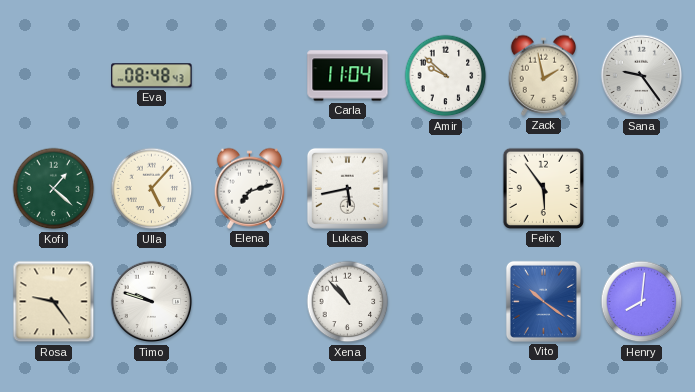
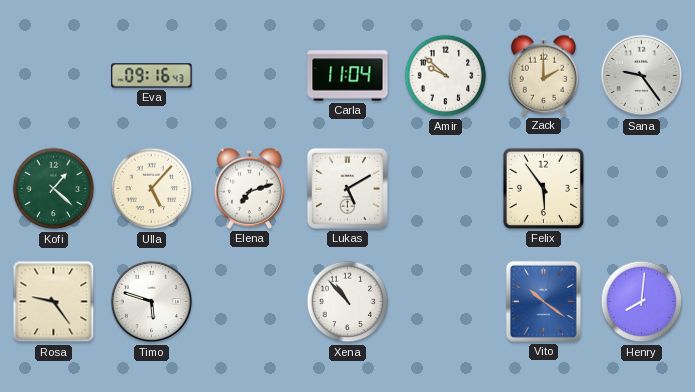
Eva: 08:48 -> 09:16
Zack: 1:58 -> 2:00
Lukas: 5:43 -> 5:10
Timo: 9:48 -> 5:48
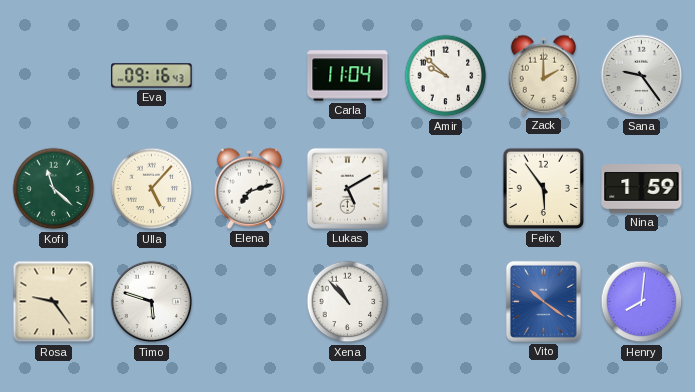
Kofi: 1:22 -> 11:22
Nina: none -> 1:59
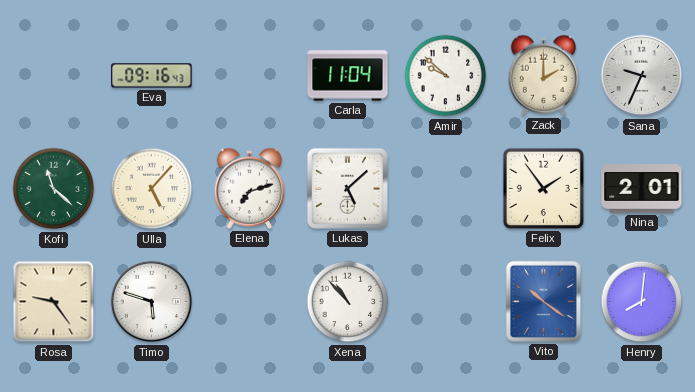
Sana: 9:24 -> 9:34
Lukas: 5:10 -> 5:08
Felix: 5:54 -> 1:54
Nina: 1:59 -> 2:01
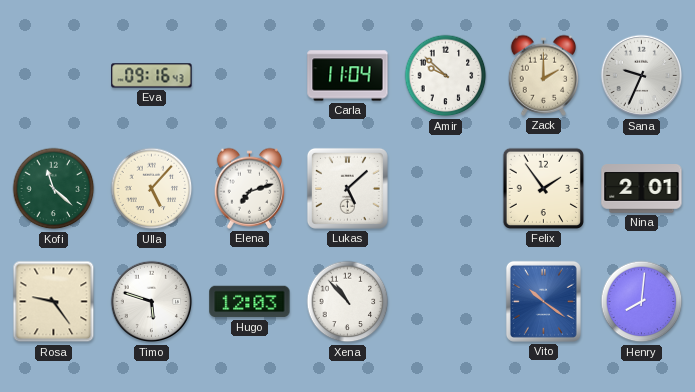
Hugo: none -> 12:03
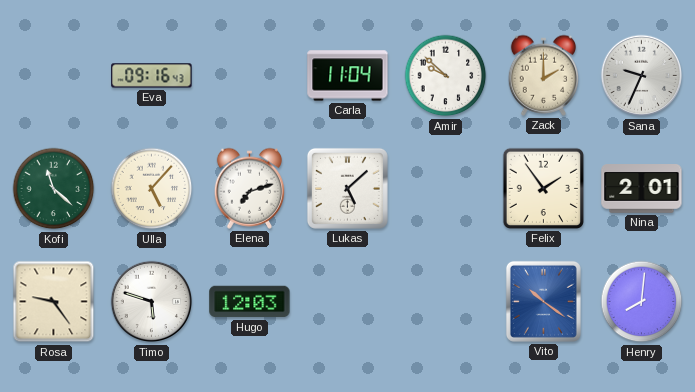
Xena: 10:53 -> none
